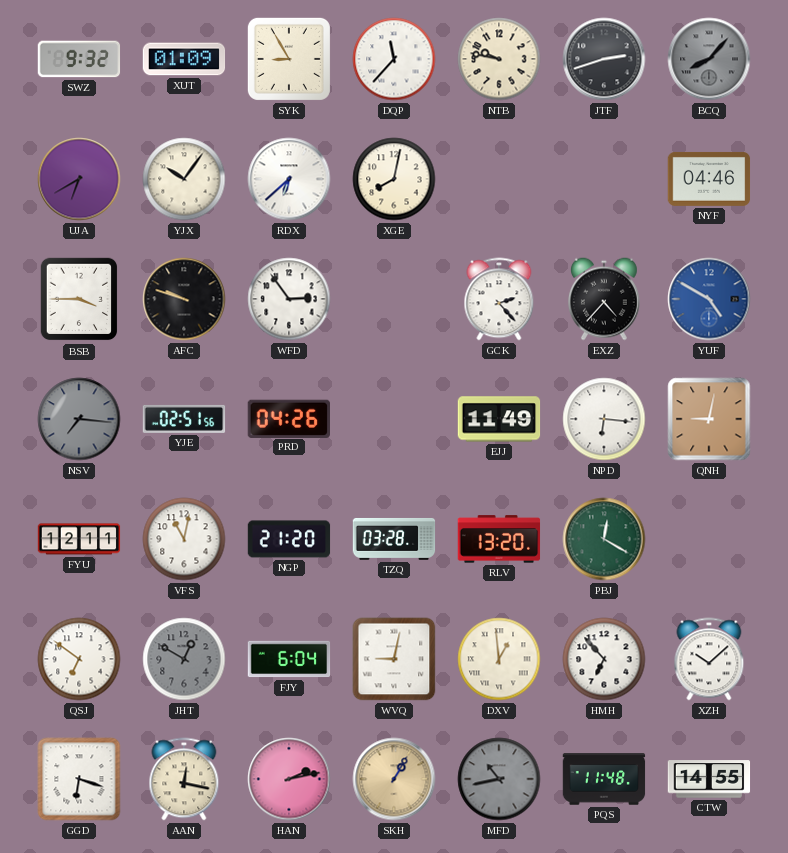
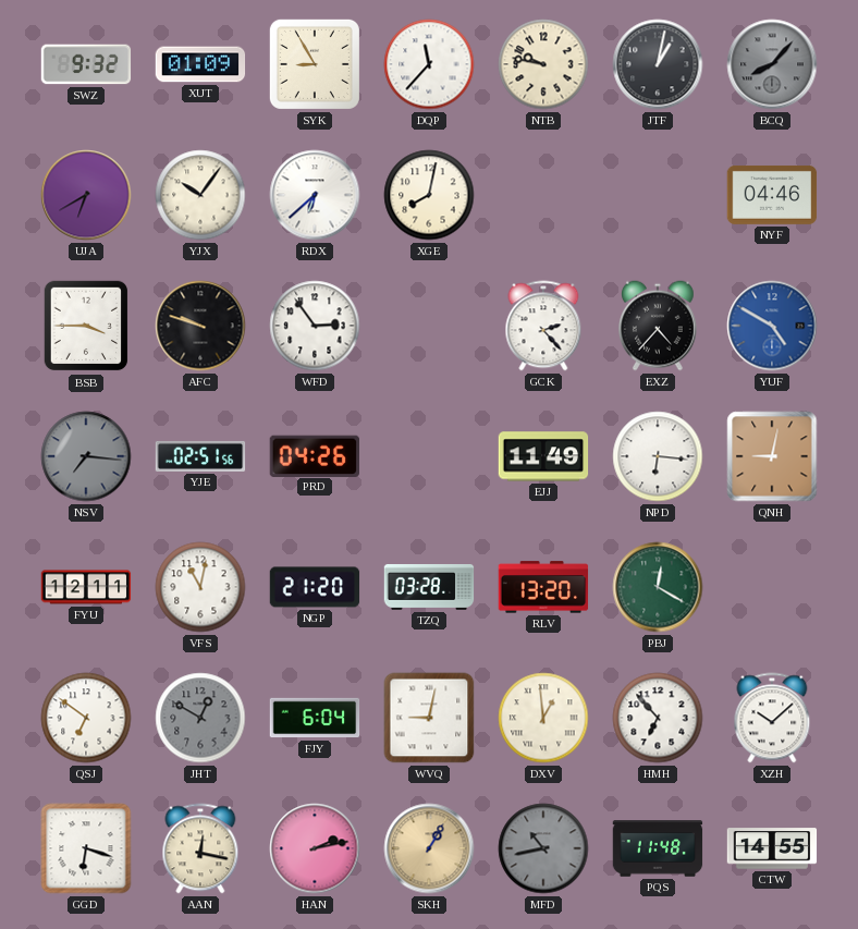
JTF: 2:42 -> 1:02
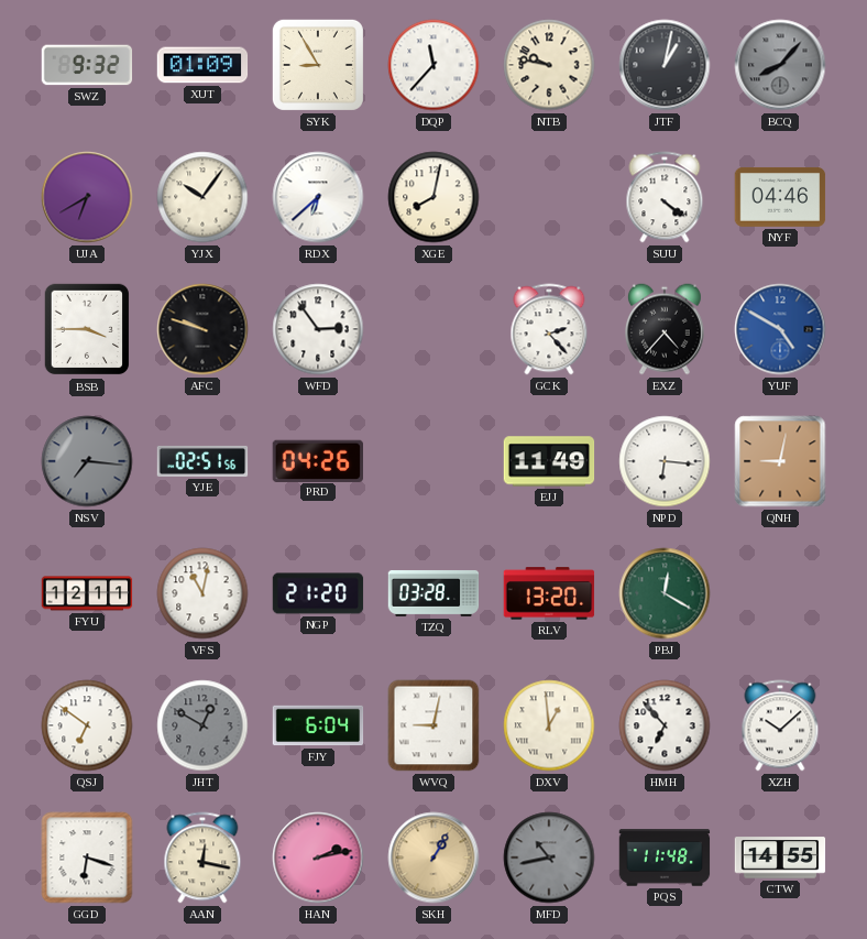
SUU: none -> 4:21
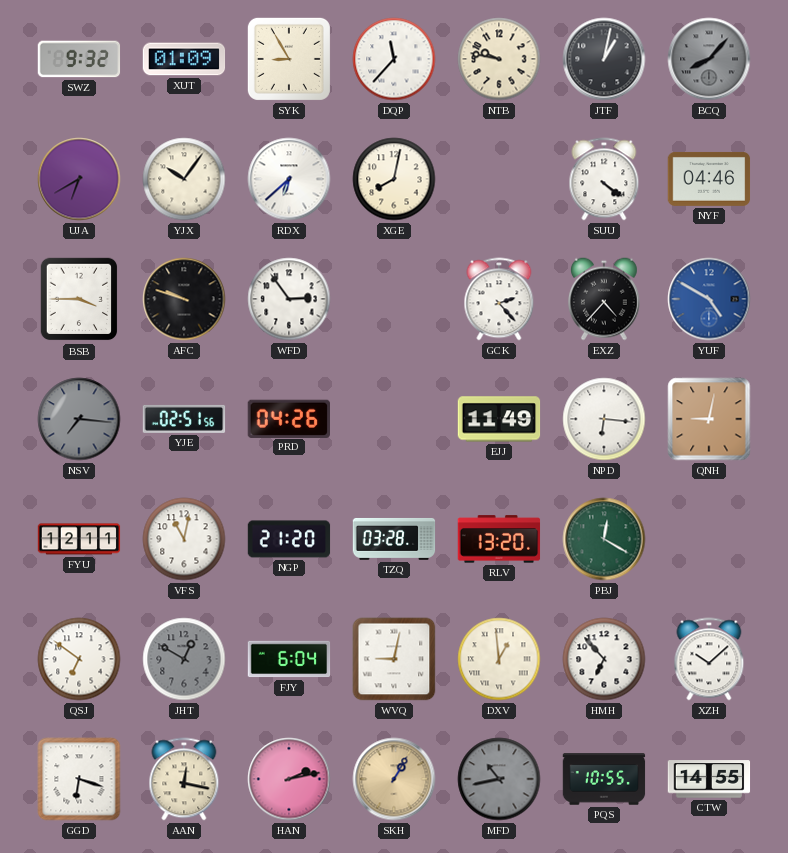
PQS: 11:48 -> 10:55
